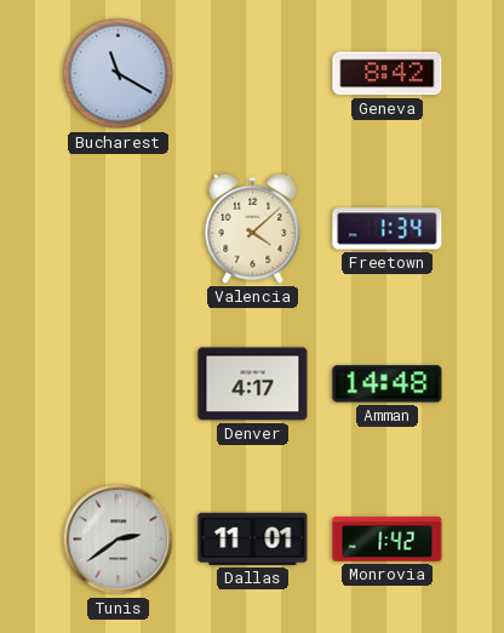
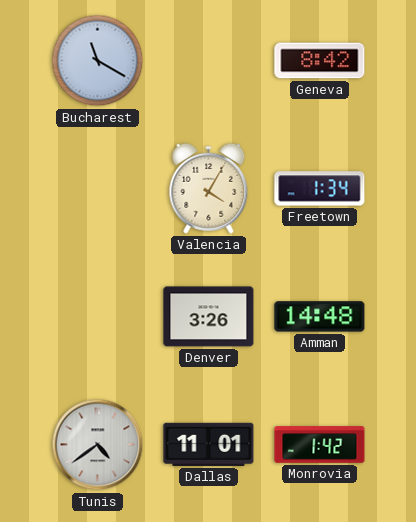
Valencia: 4:08 -> 4:05
Denver: 4:17 -> 3:26
Tunis: 2:39 -> 4:39
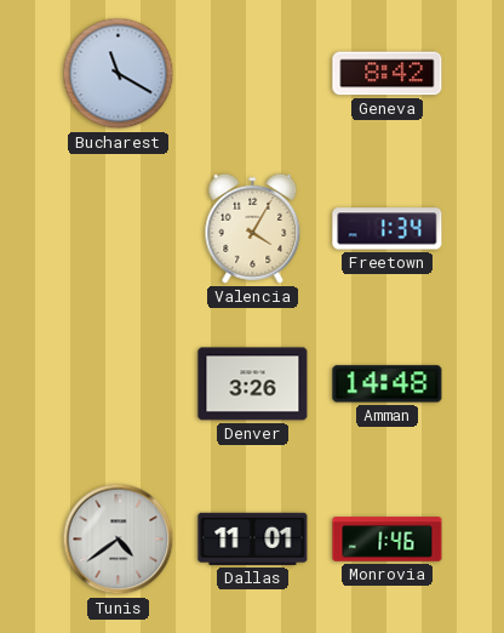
Monrovia: 1:42 -> 1:46
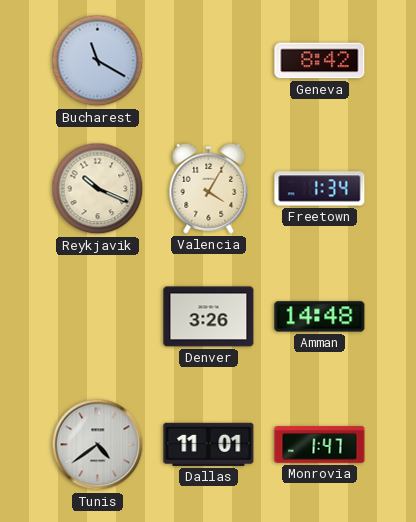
Reykjavik: none -> 10:19
Monrovia: 1:46 -> 1:47
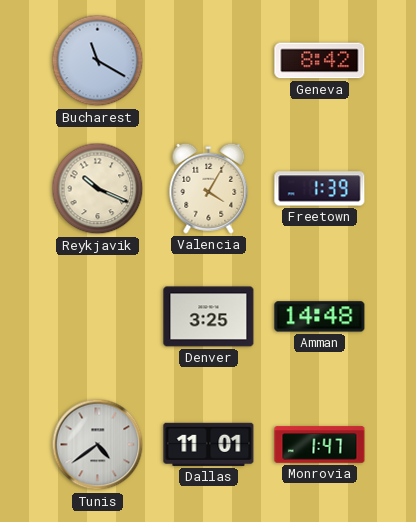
Freetown: 1:34 -> 1:39
Denver: 3:26 -> 3:25
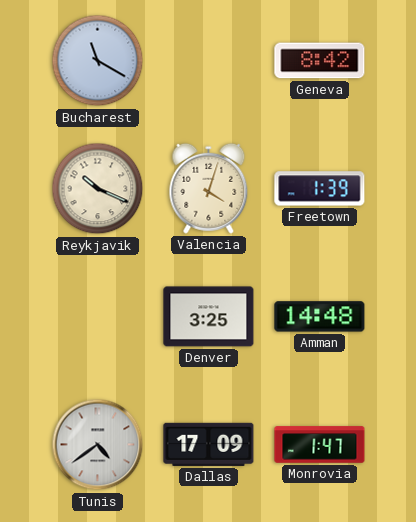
Valencia: 4:05 -> 4:03
Dallas: 11:01 -> 17:09
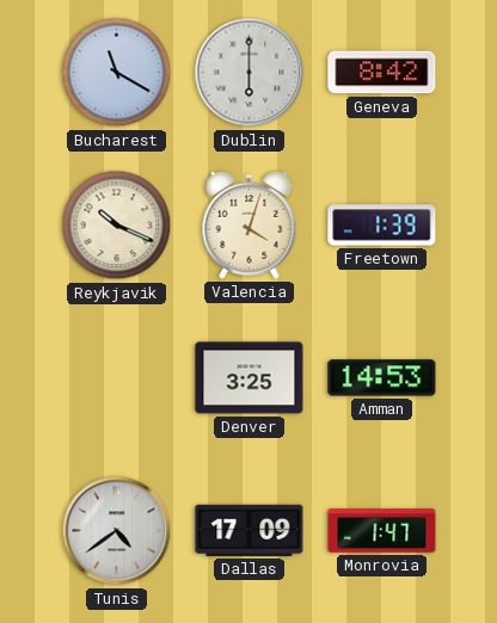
Dublin: none -> 6:00
Amman: 14:48 -> 14:53
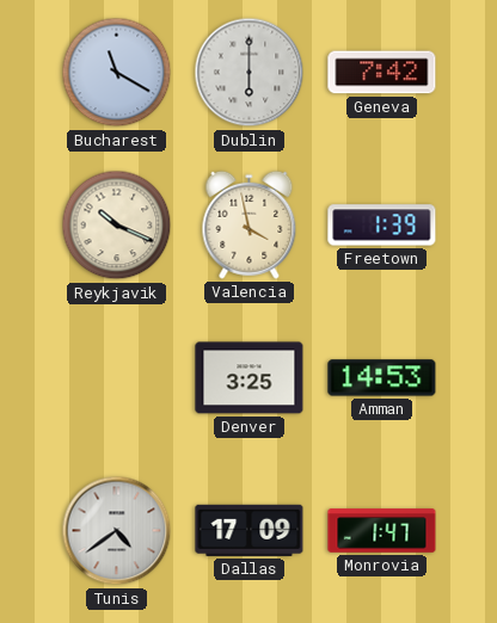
Geneva: 8:42 -> 7:42
Valencia: 4:03 -> 3:58
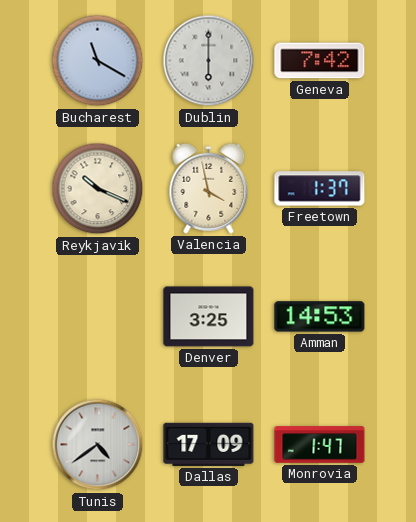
Freetown: 1:39 -> 1:37
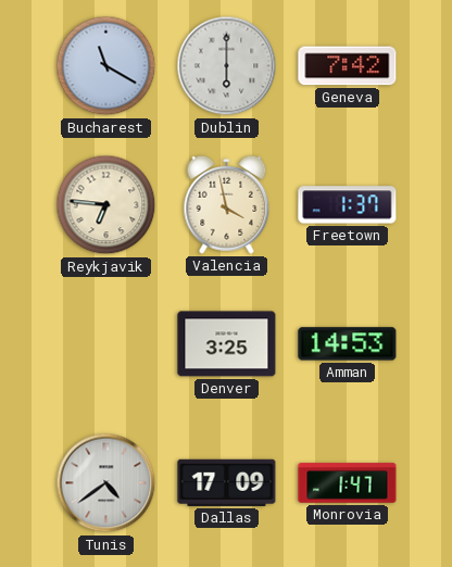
Reykjavik: 10:19 -> 6:46
